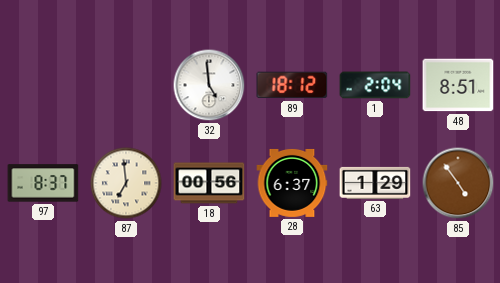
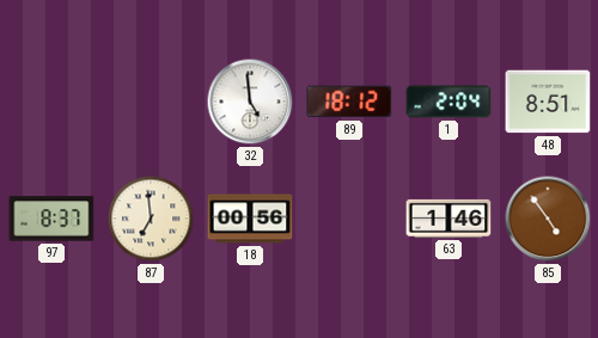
28: 6:37 -> none
63: 1:29 -> 1:46
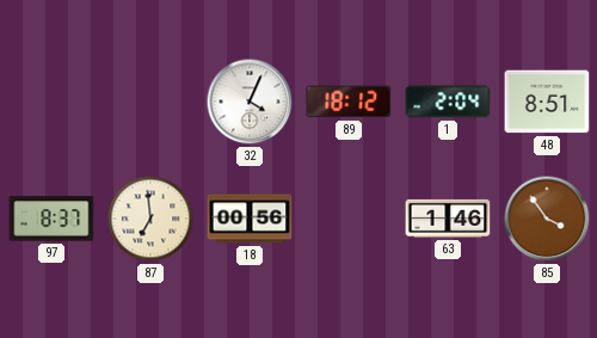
32: 4:59 -> 4:04
85: 4:54 -> 3:54
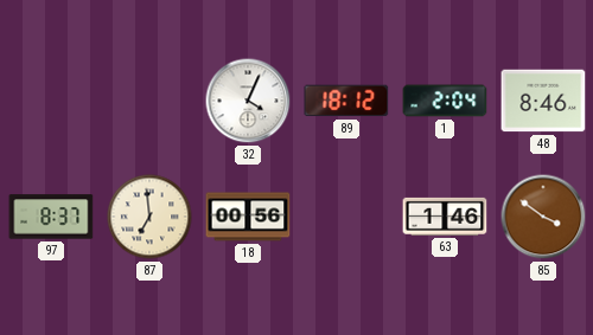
48: 8:51 -> 8:46
85: 3:54 -> 3:51
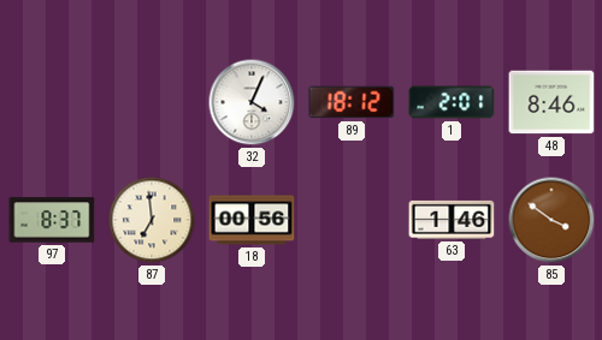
1: 2:04 -> 2:01
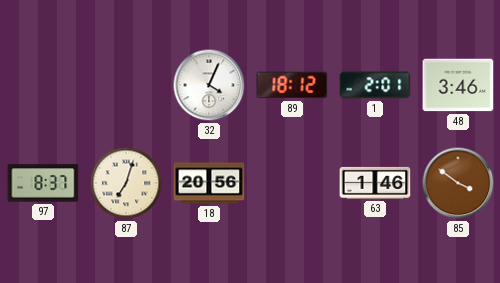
48: 8:46 -> 3:46
87: 6:59 -> 7:03
18: 00:56 -> 20:56
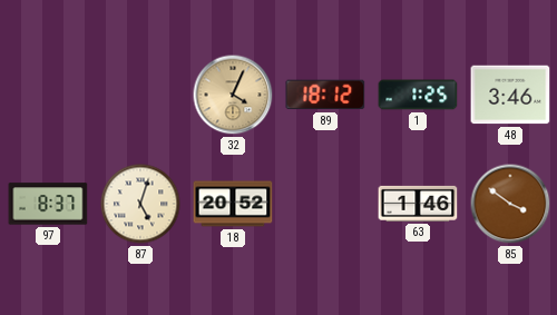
32 dial: white -> champagne
1: 2:01 -> 1:25
87: 7:03 -> 5:03
18: 20:56 -> 20:52
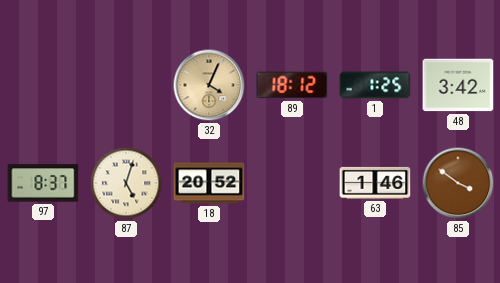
48: 3:46 -> 3:42
